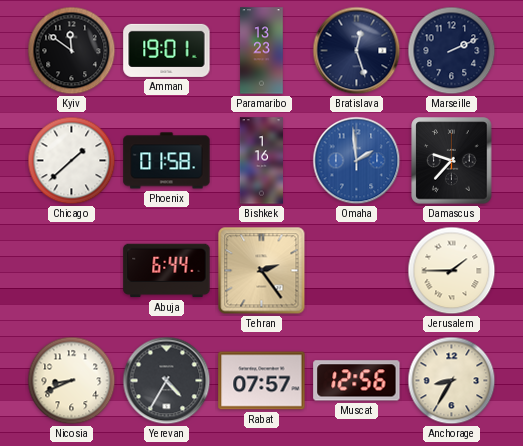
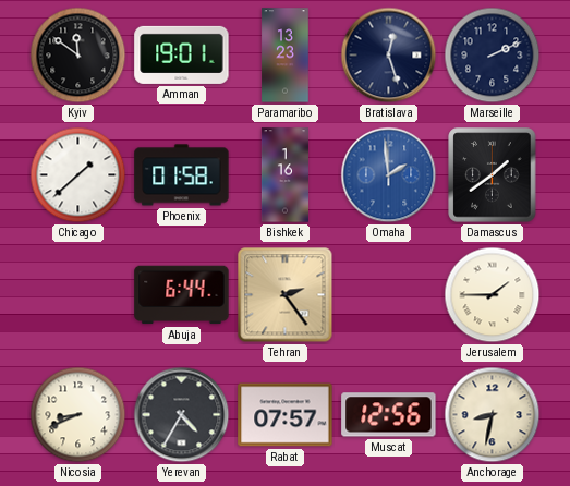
Damascus: 9:37 -> 1:39
Anchorage: 8:35 -> 8:32
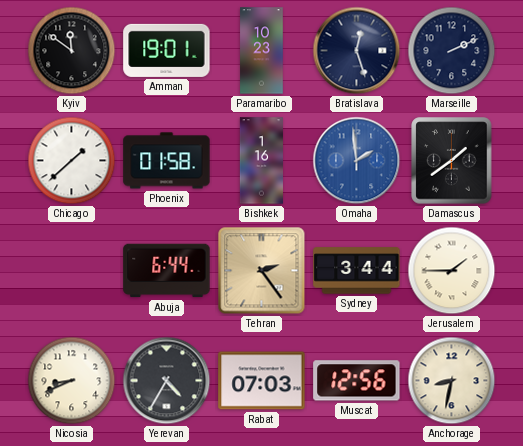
Paramaribo: 13:23 -> 10:23
Sydney: none -> 3:44
Rabat: 07:57 -> 07:03
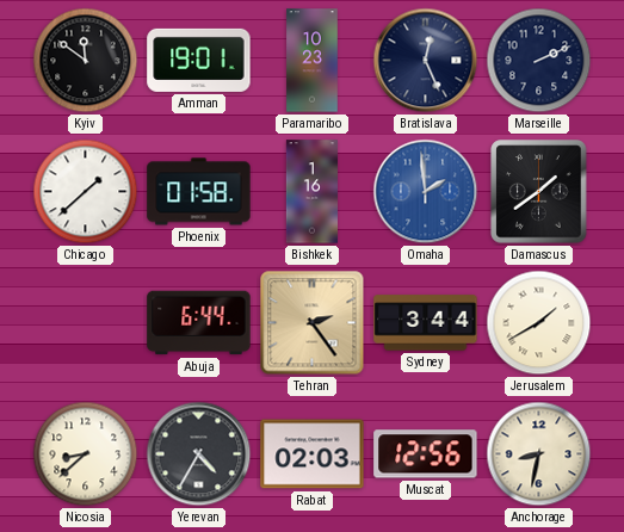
Bratislava: 12:27 -> 12:26
Jerusalem: 1:45 -> 1:40
Nicosia: 8:41 -> 8:38
Rabat: 07:03 -> 02:03
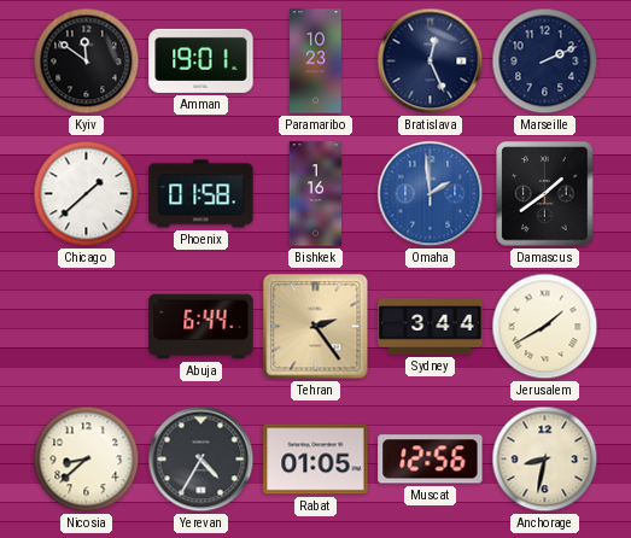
Rabat: 02:03 -> 01:05
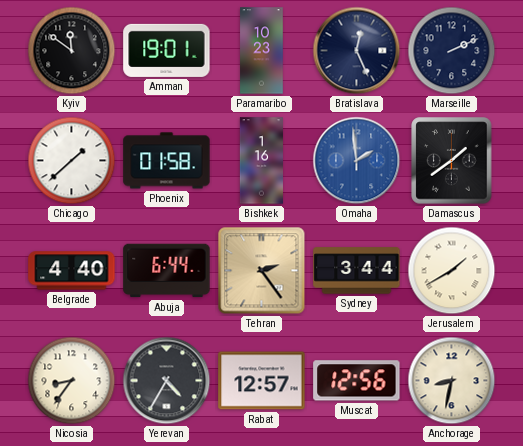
Belgrade: none -> 4:40
Nicosia: 8:38 -> 8:36
Rabat: 01:05 -> 12:57
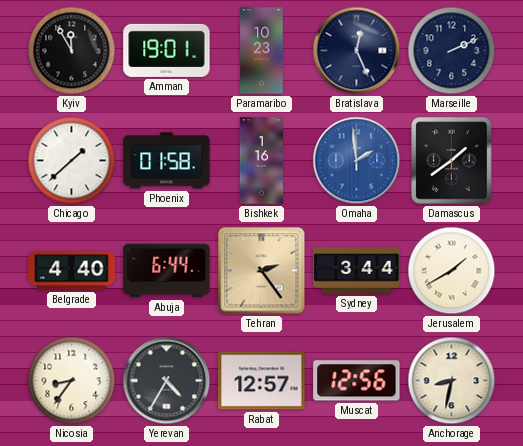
Kyiv: 11:51 -> 11:55
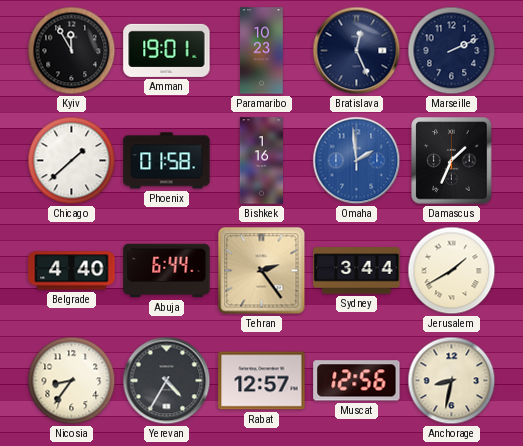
Damascus: 1:39 -> 1:34
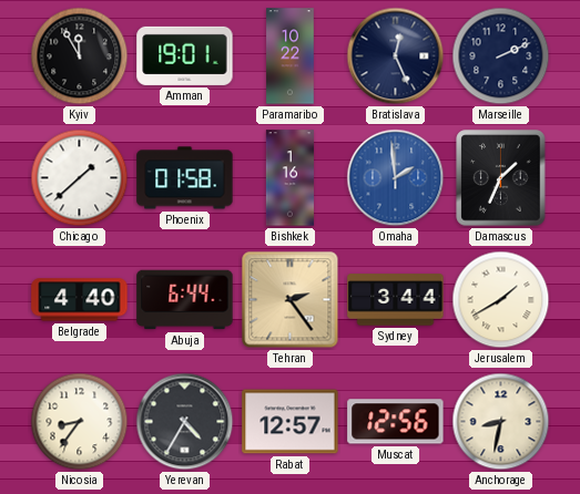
Paramaribo: 10:23 -> 10:22
